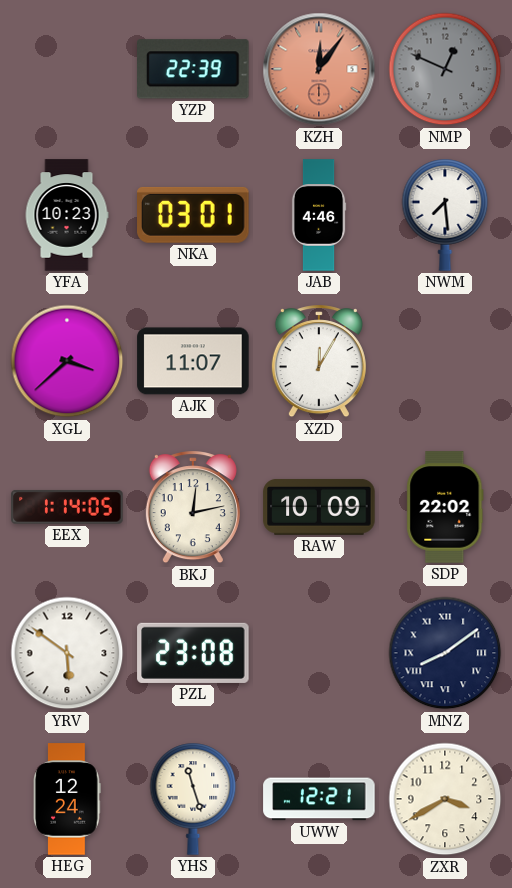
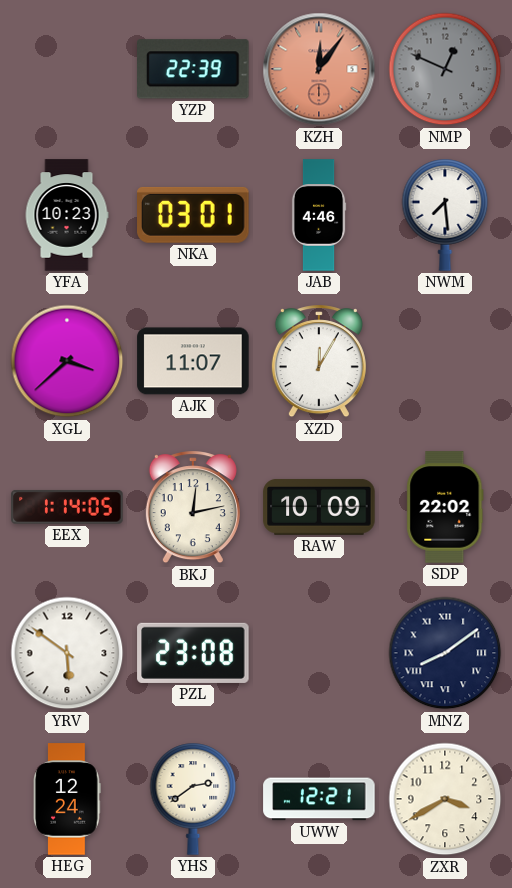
YHS: 11:27 -> 2:39
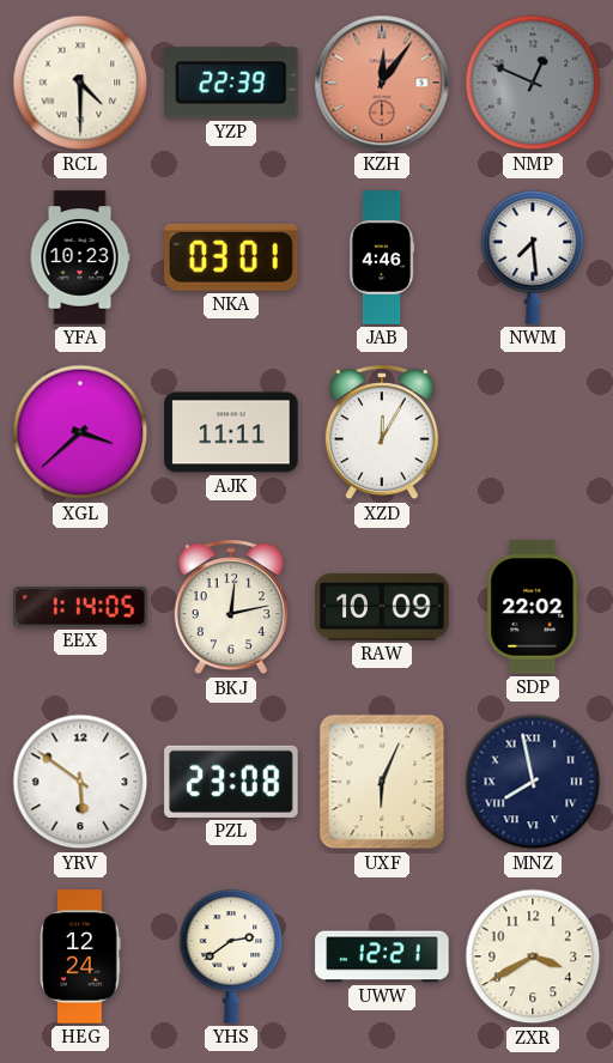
RCL: none -> 4:30
AJK: 11:07 -> 11:11
UXF: none -> 6:04
MNZ: 8:09 -> 7:58
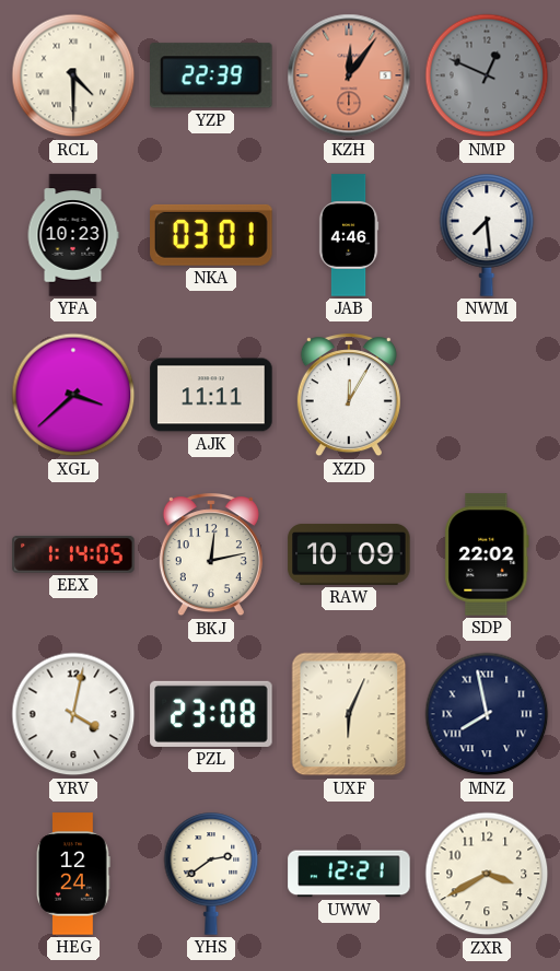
YRV: 5:51 -> 4:02
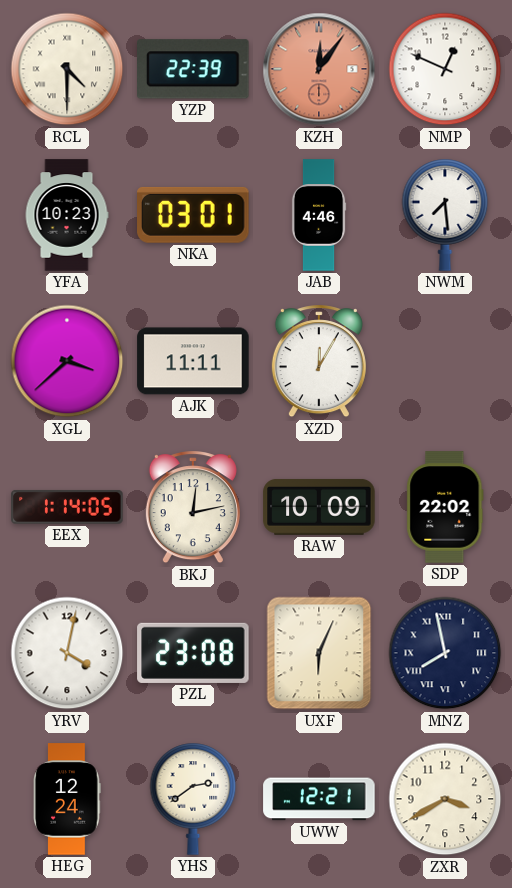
NMP dial: grey -> white
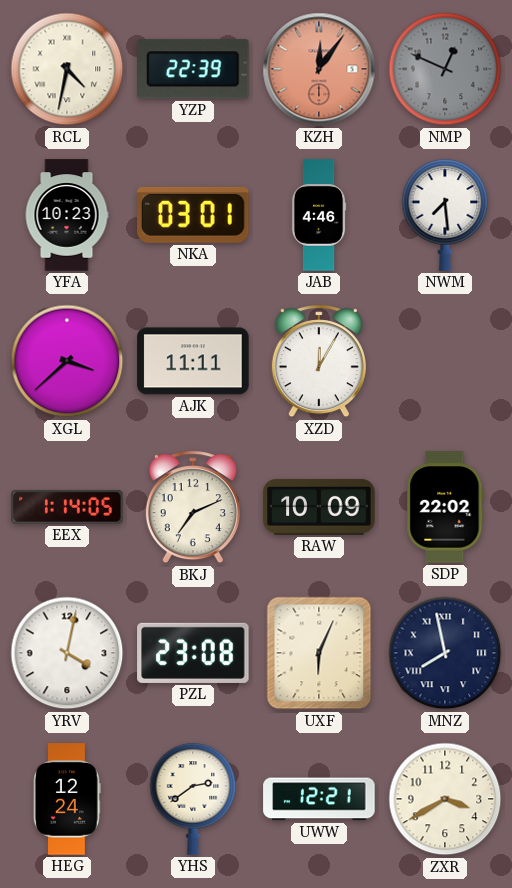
RCL: 4:30 -> 4:32
NMP dial: white -> grey
BKJ: 12:13 -> 7:11
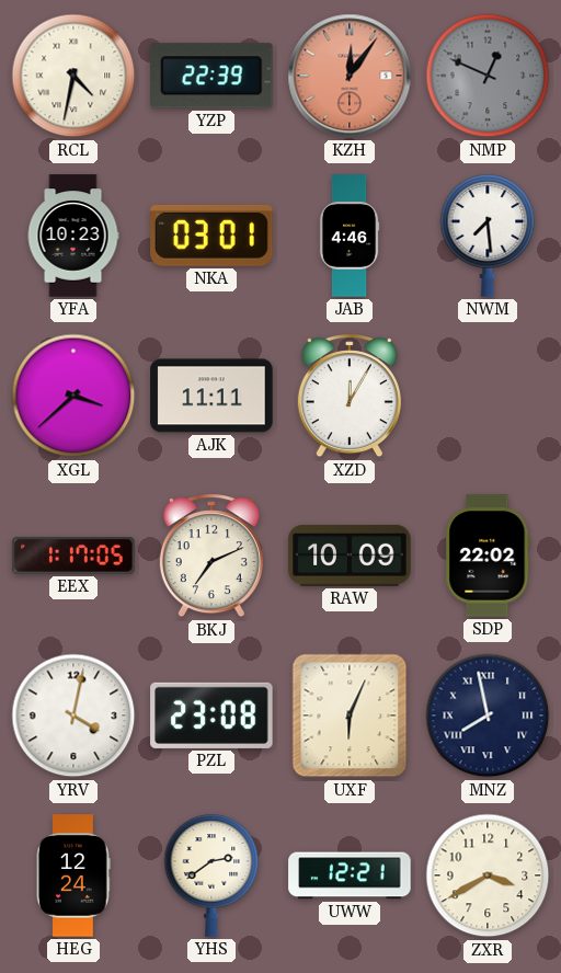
EEX: 1:14 -> 1:17
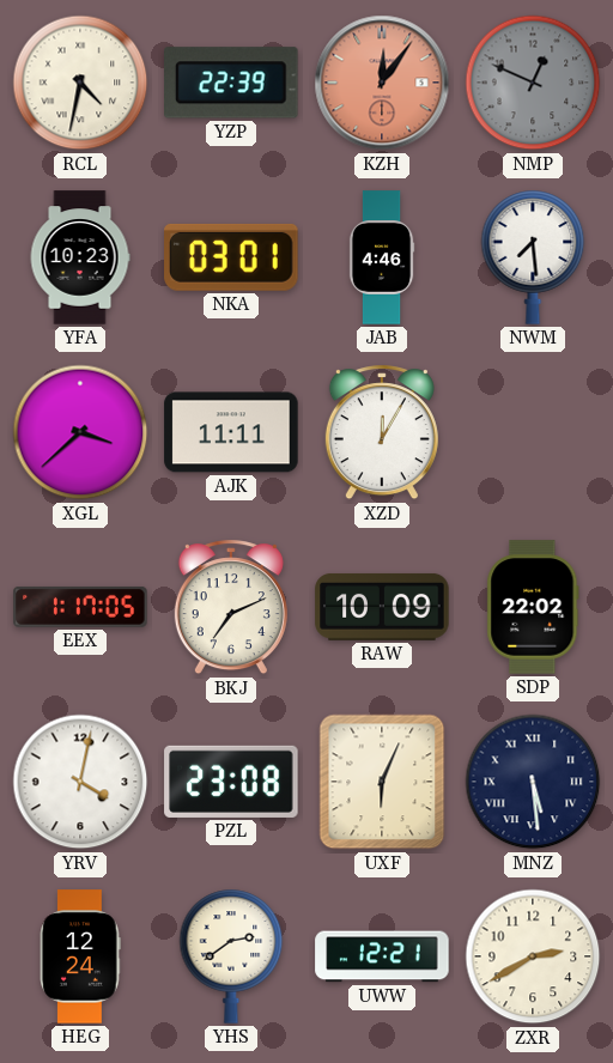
MNZ: 7:58 -> 5:29
ZXR: 3:40 -> 2:40
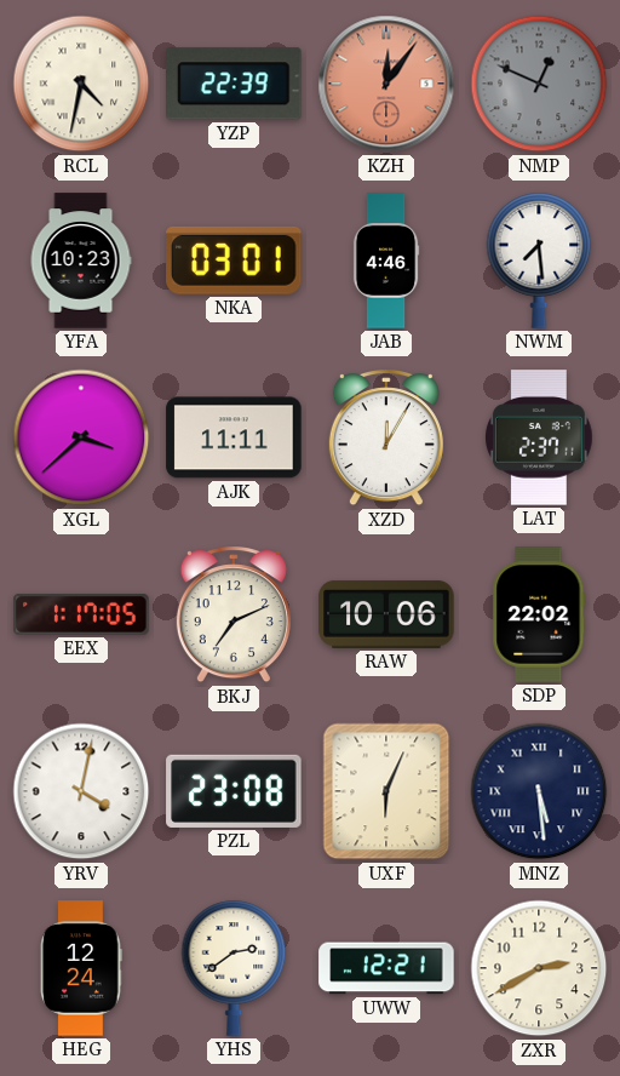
LAT: none -> 2:37
RAW: 10:09 -> 10:06
